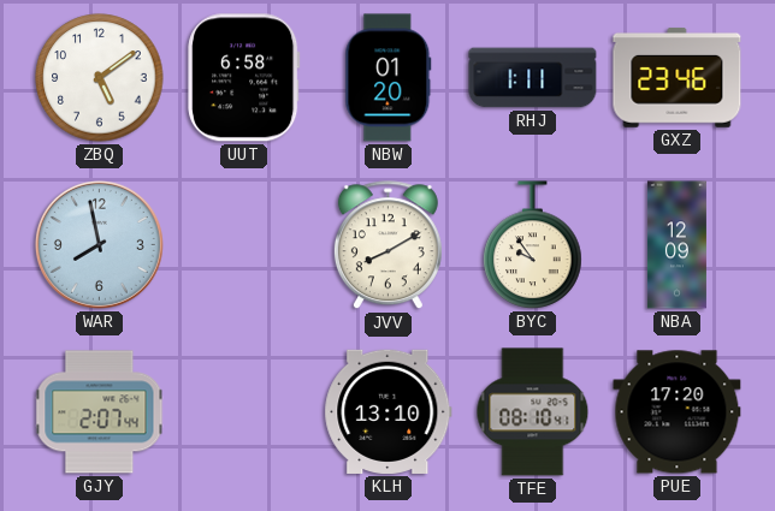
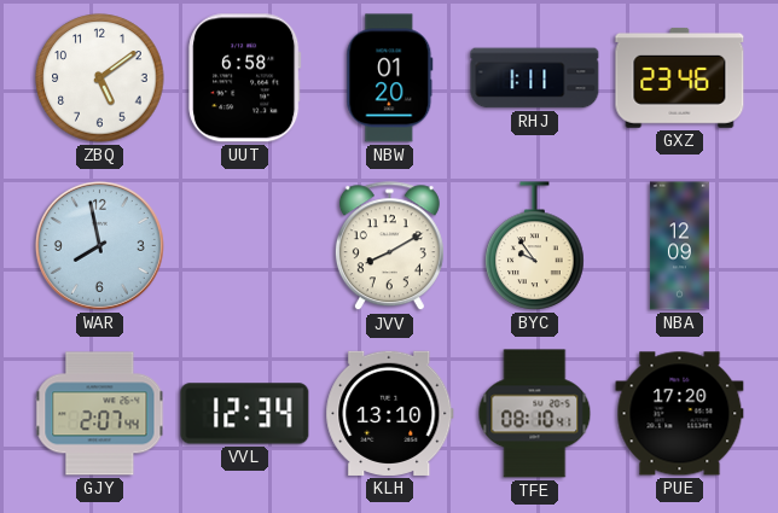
VVL: none -> 12:34
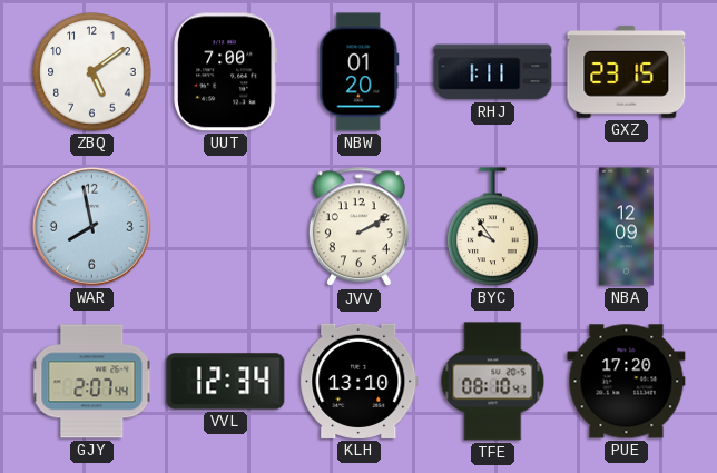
UUT: 6:58 -> 7:00
GXZ: 23:46 -> 23:15
JVV: 8:10 -> 2:10
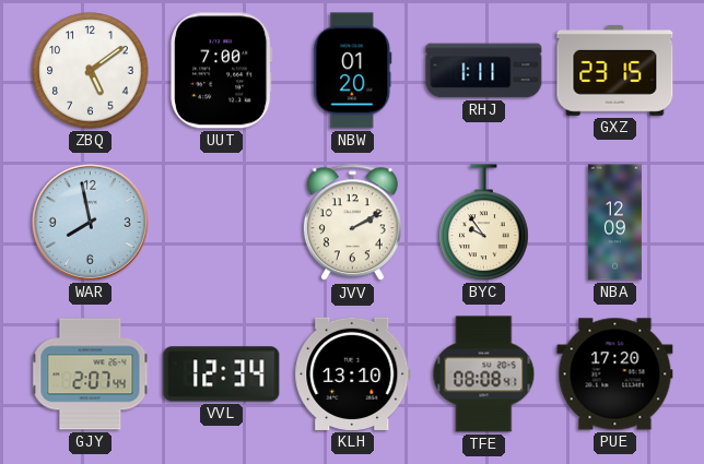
TFE: 08:10 -> 08:08
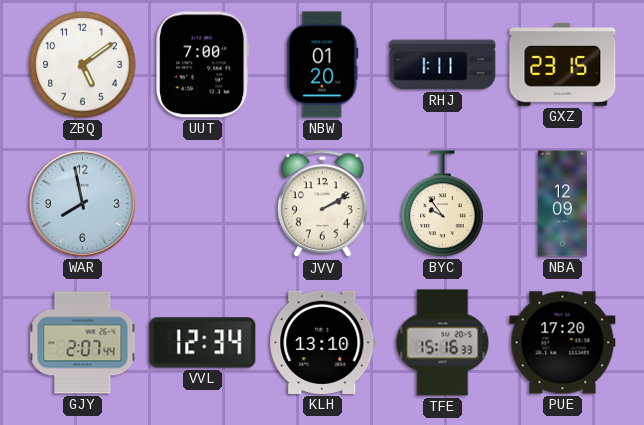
TFE: 08:08 -> 15:16
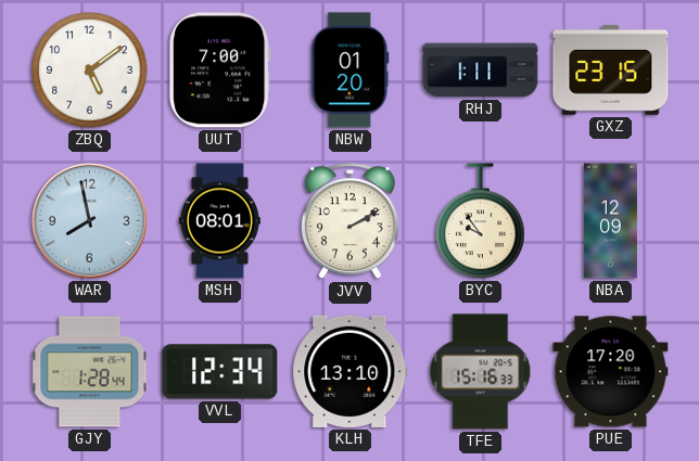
MSH: none -> 08:01
GJY: 2:07 -> 1:28
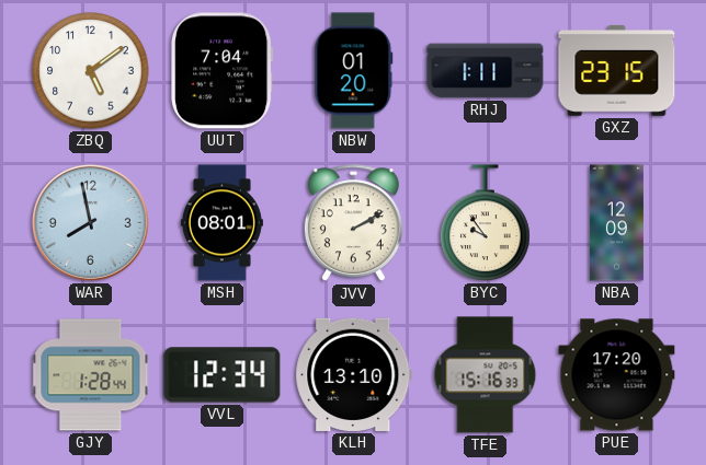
UUT: 7:00 -> 7:04
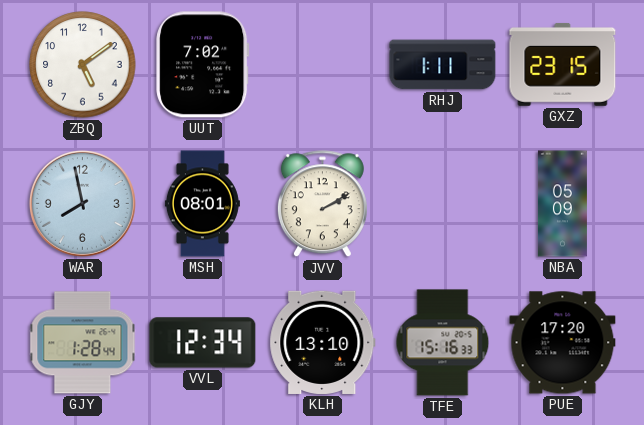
UUT: 7:04 -> 7:02
NBW: 01:20 -> none
BYC: 9:54 -> none
NBA: 12:09 -> 05:09
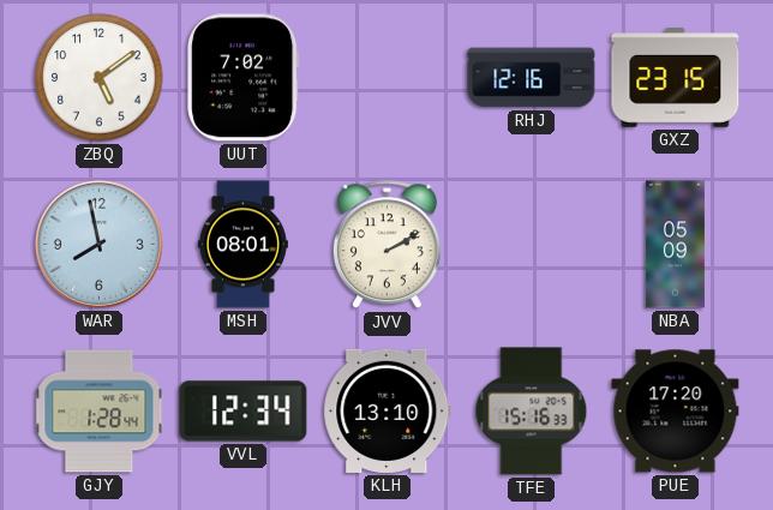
RHJ: 1:11 -> 12:16
